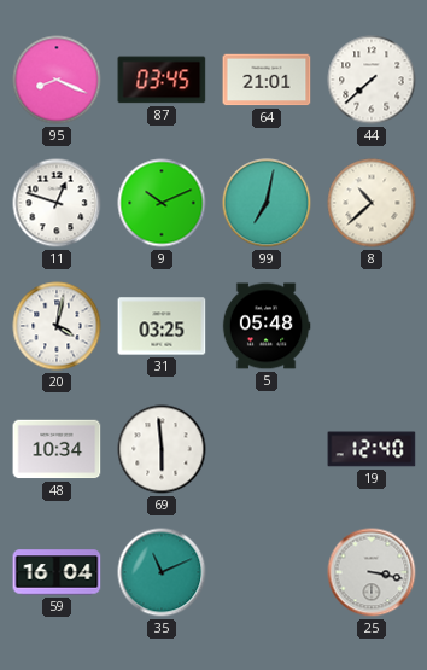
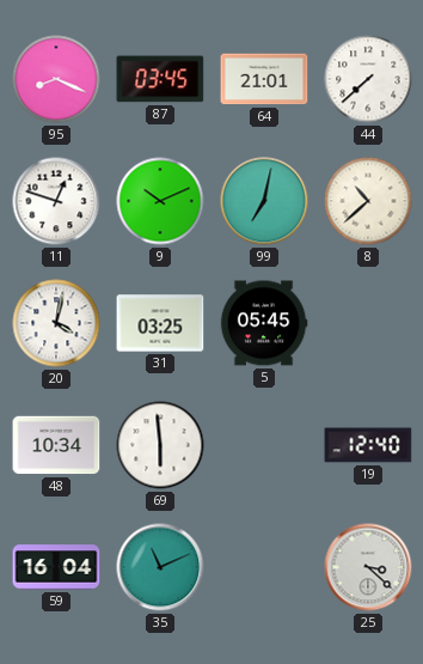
5: 05:48 -> 05:45
25: 3:17 -> 3:22
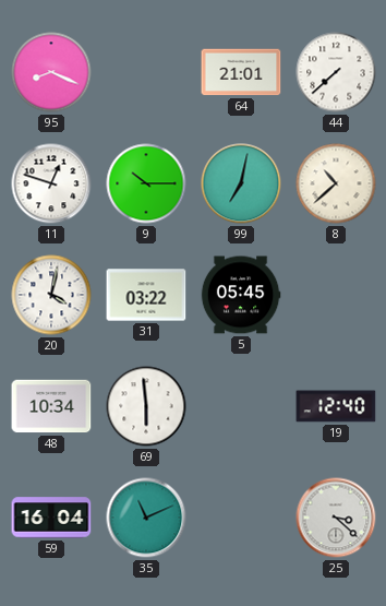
87: 03:45 -> none
9: 10:11 -> 10:15
31: 03:25 -> 03:22
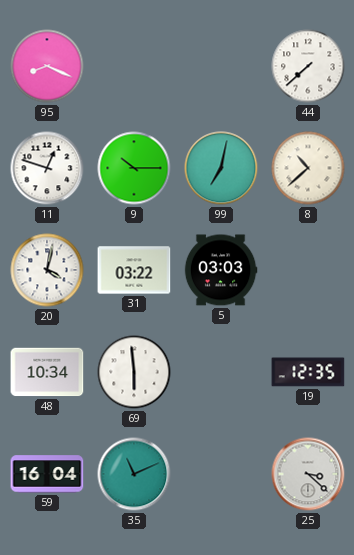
64: 21:01 -> none
5: 05:45 -> 03:03
19: 12:40 -> 12:35
